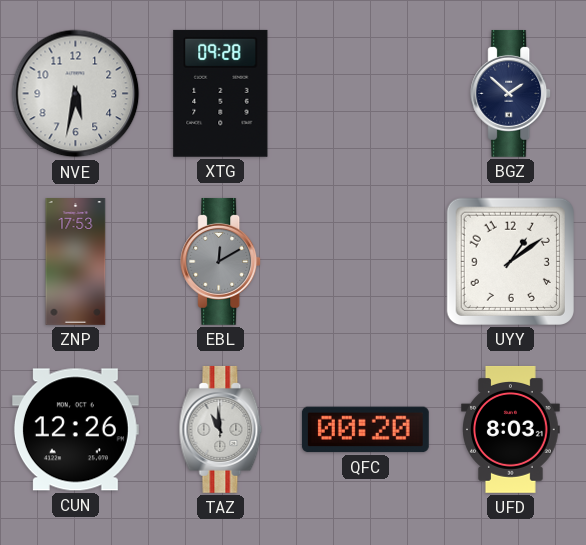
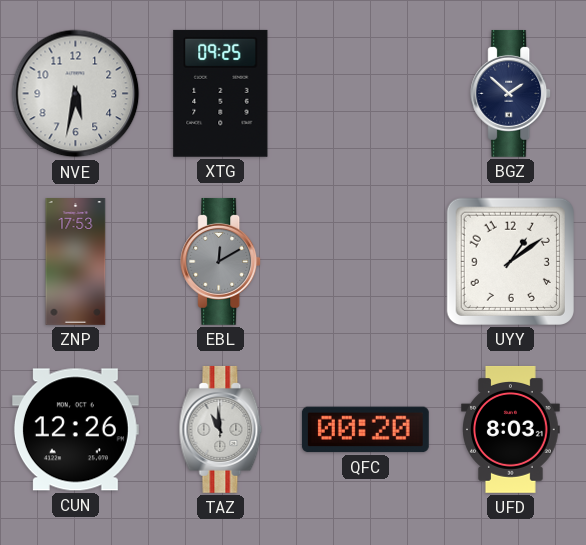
XTG: 09:28 -> 09:25
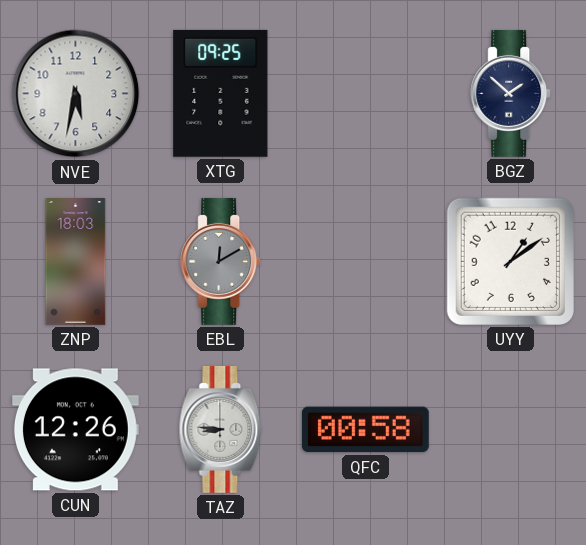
ZNP: 17:53 -> 18:03
TAZ: 10:59 -> 8:46
QFC: 00:20 -> 00:58
UFD: 8:03 -> none
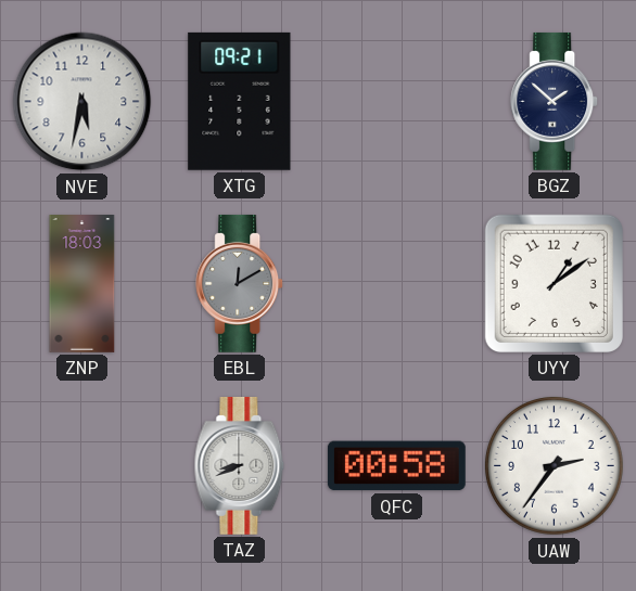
XTG: 09:25 -> 09:21
CUN: 12:26 -> none
TAZ: 8:46 -> 8:41
UAW: none -> 2:36
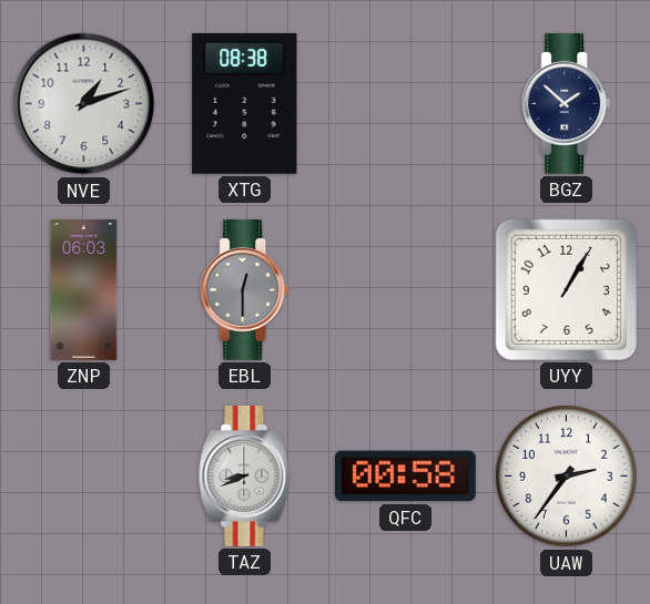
NVE: 5:32 -> 1:12
XTG: 09:21 -> 08:38
ZNP: 18:03 -> 06:03
EBL: 12:10 -> 12:30
UYY: 1:09 -> 1:05
